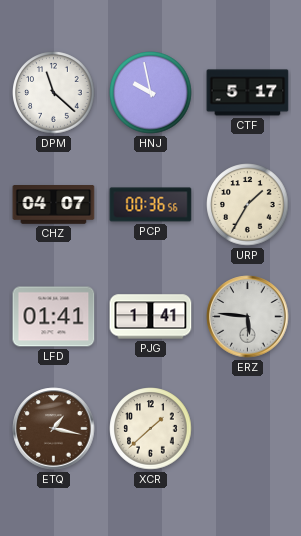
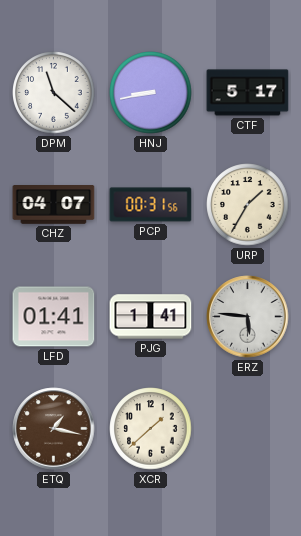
HNJ: 9:58 -> 8:43
PCP: 00:36 -> 00:31
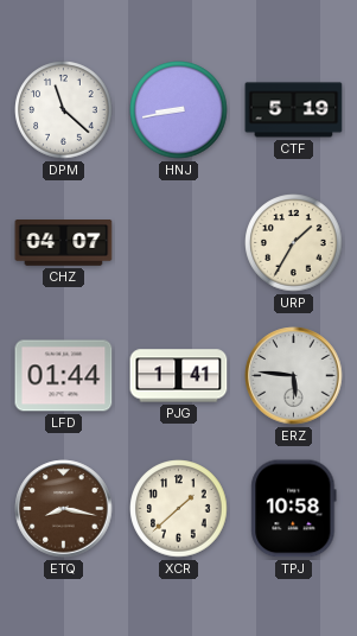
CTF: 5:17 -> 5:19
PCP: 00:31 -> none
LFD: 01:41 -> 01:44
ETQ: 1:17 -> 8:17
TPJ: none -> 10:58
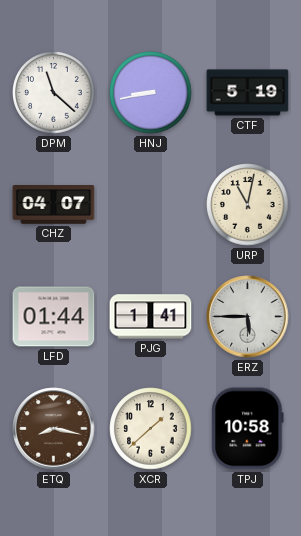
URP: 1:35 -> 11:02
ERZ: 5:46 -> 5:45
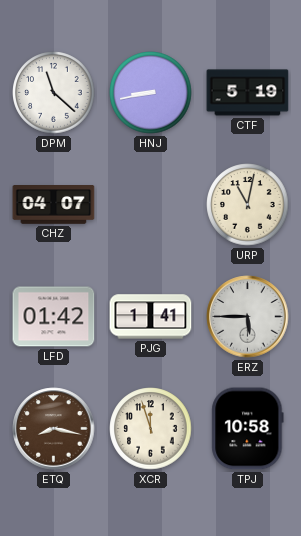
LFD: 01:44 -> 01:42
XCR: 1:38 -> 11:57
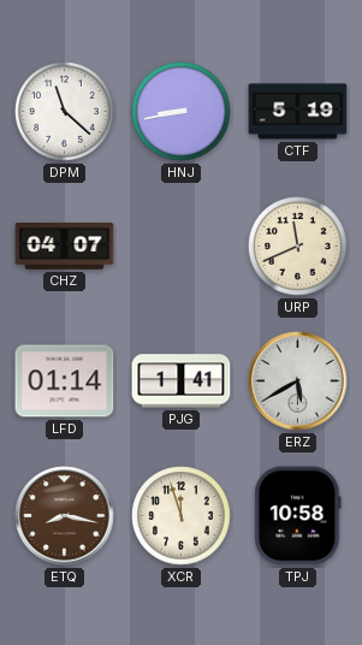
URP: 11:02 -> 11:41
LFD: 01:42 -> 01:14
ERZ: 5:45 -> 5:40
